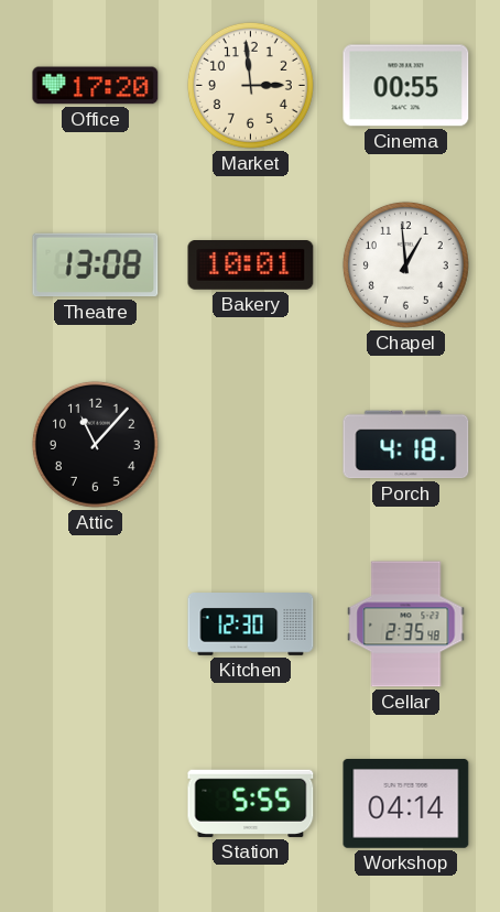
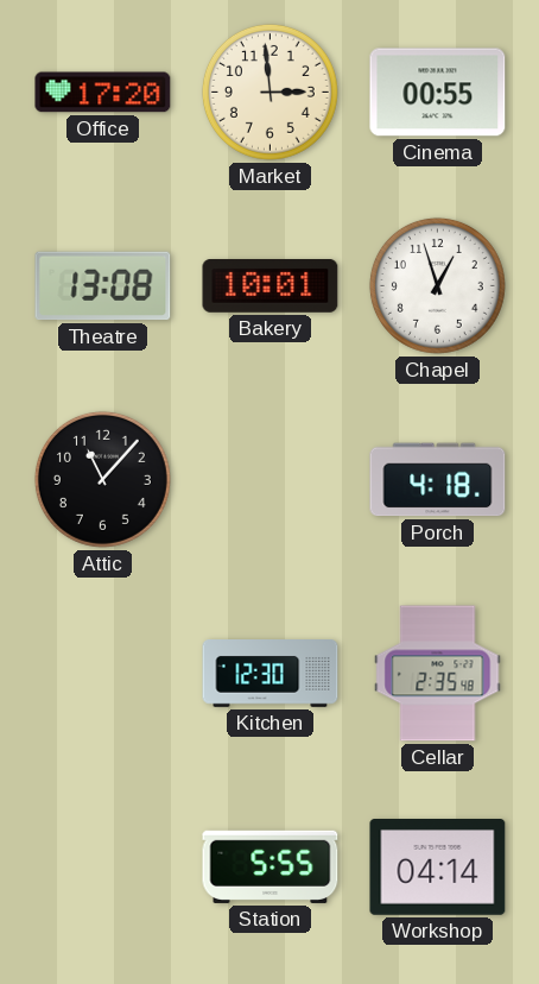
Chapel: 12:59 -> 12:57
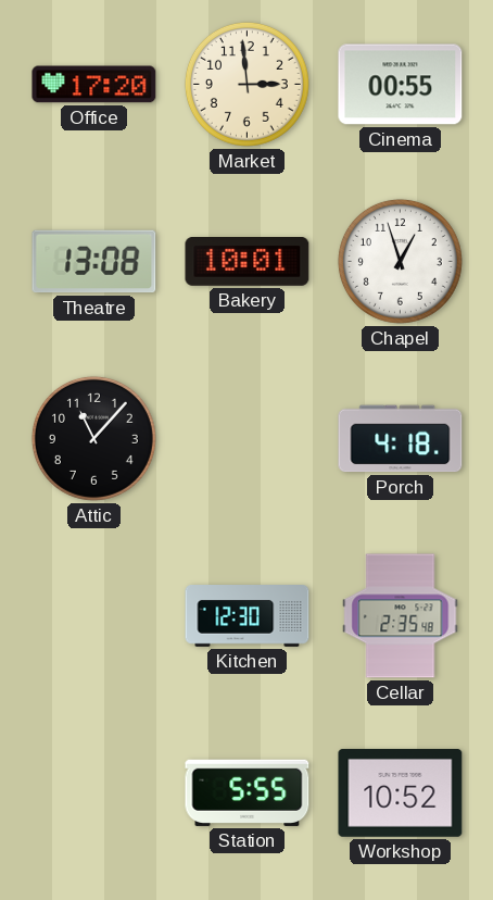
Workshop: 04:14 -> 10:52
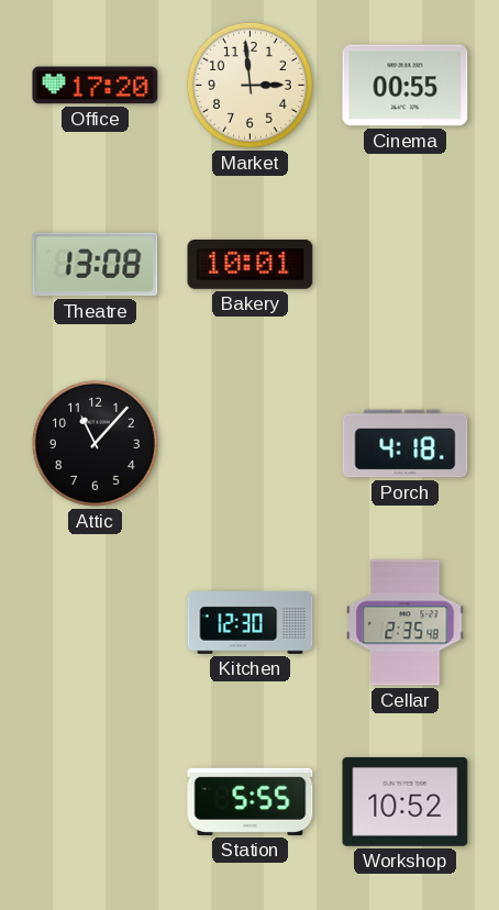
Chapel: 12:57 -> none
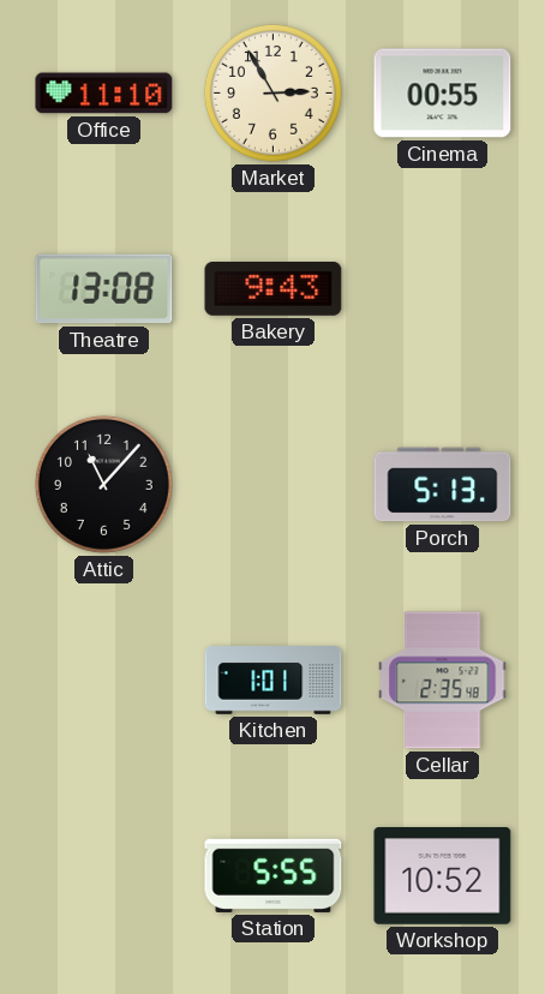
Office: 17:20 -> 11:10
Market: 2:59 -> 2:55
Bakery: 10:01 -> 9:43
Porch: 4:18 -> 5:13
Kitchen: 12:30 -> 1:01
